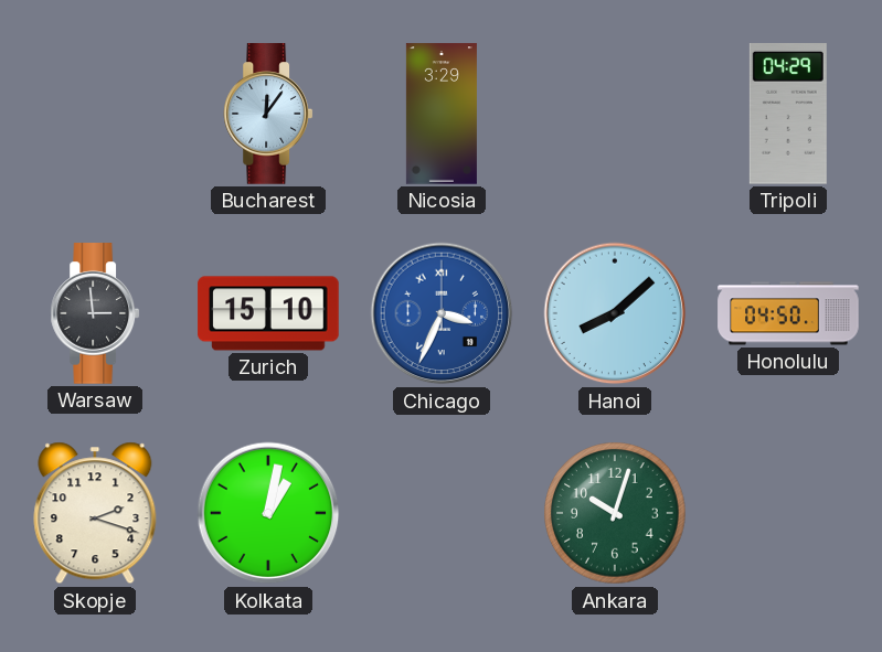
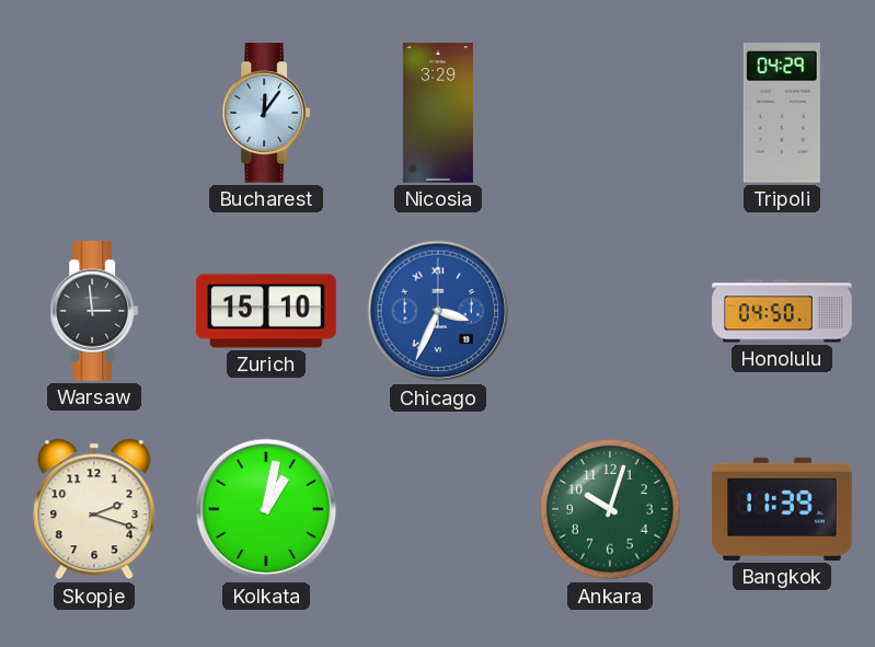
Hanoi: 8:08 -> none
Bangkok: none -> 11:39
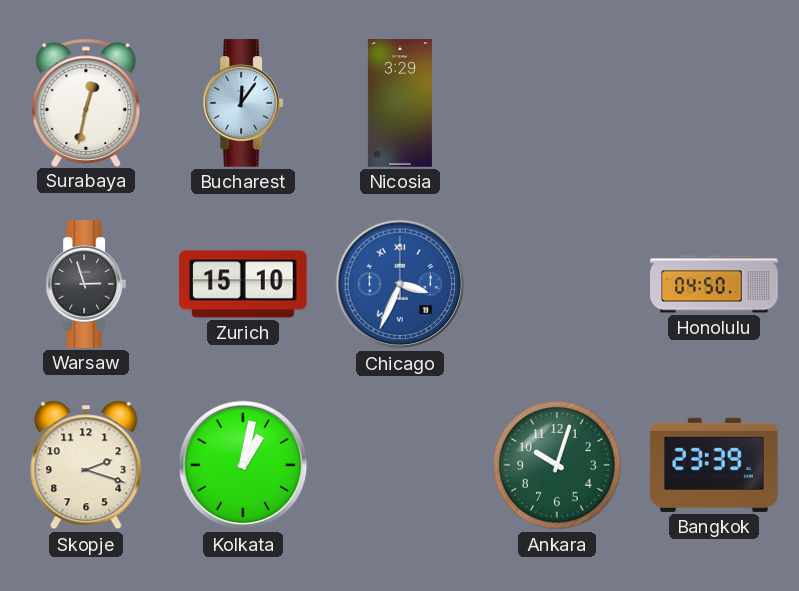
Surabaya: none -> 12:32
Tripoli: 04:29 -> none
Warsaw: 2:59 -> 2:57
Bangkok: 11:39 -> 23:39
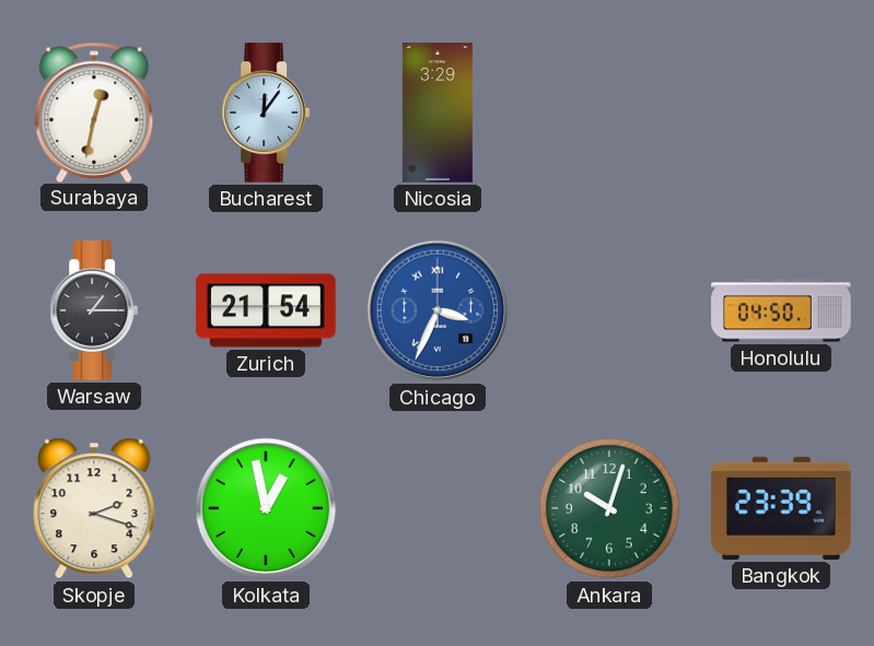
Warsaw: 2:57 -> 1:15
Zurich: 15:10 -> 21:54
Kolkata: 1:02 -> 12:58
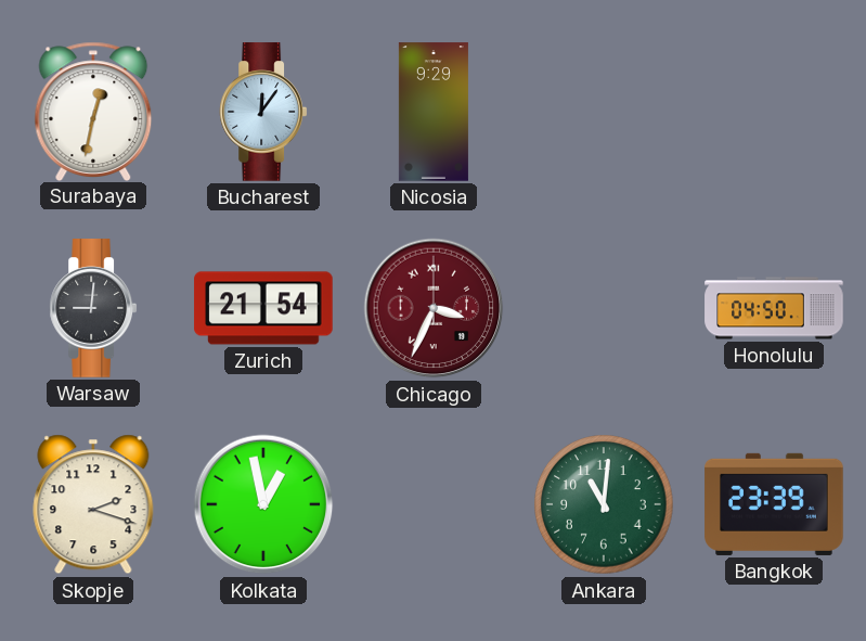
Nicosia: 3:29 -> 9:29
Warsaw: 1:15 -> 9:01
Chicago dial: blue -> burgundy
Ankara: 10:03 -> 11:01
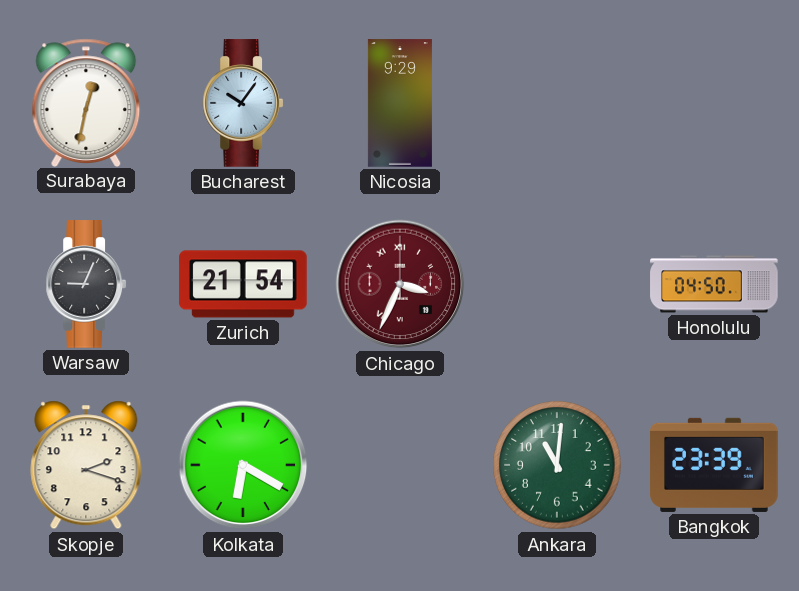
Bucharest: 12:06 -> 10:06
Warsaw: 9:01 -> 9:04
Kolkata: 12:58 -> 6:20
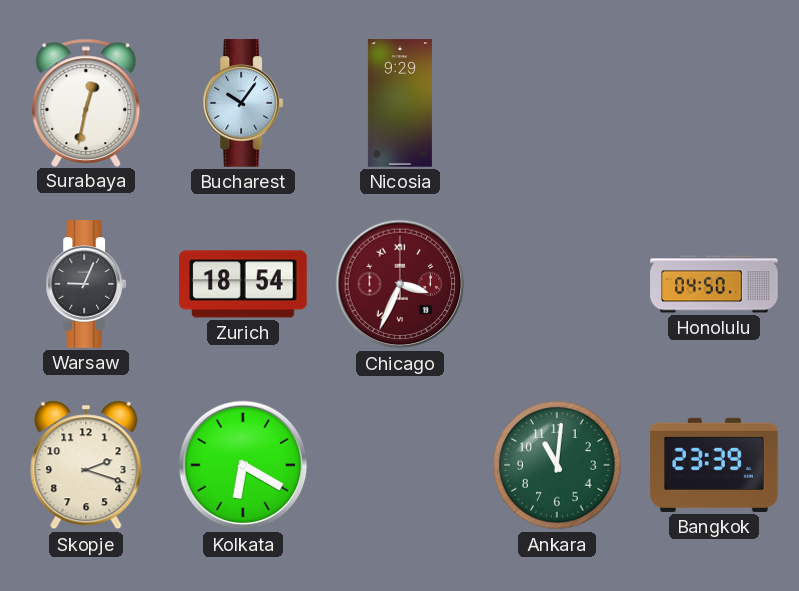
Zurich: 21:54 -> 18:54
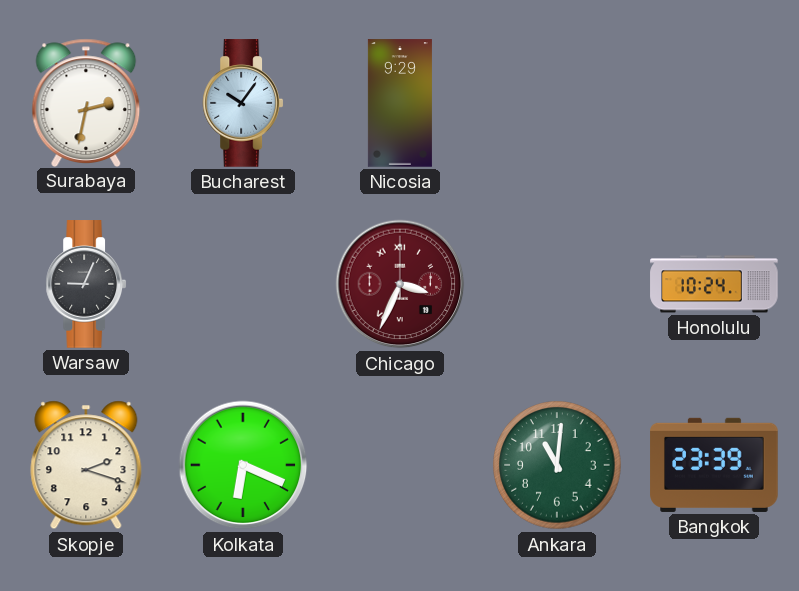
Surabaya: 12:32 -> 2:32
Zurich: 18:54 -> none
Honolulu: 04:50 -> 10:24
Kolkata: 6:20 -> 6:19
